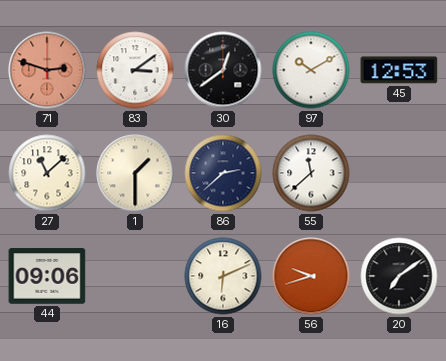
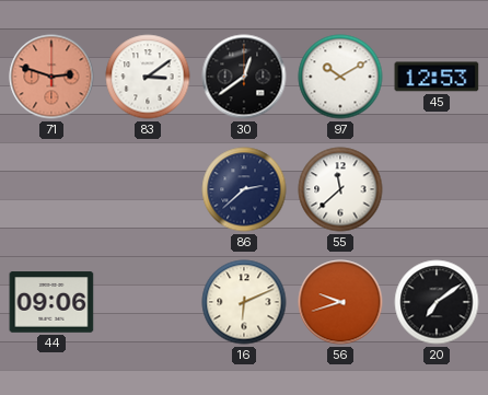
27: 11:08 -> none
1: 1:30 -> none
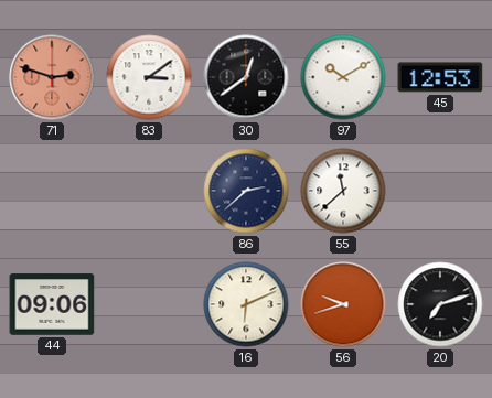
20: 7:09 -> 7:12
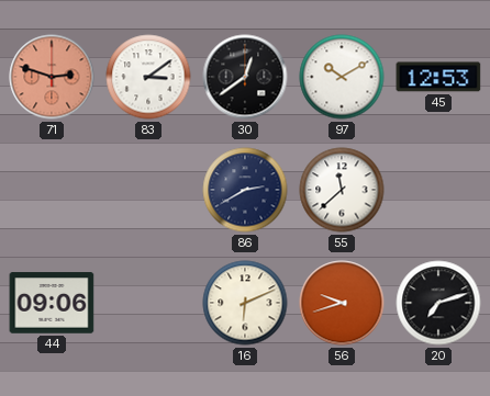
86: 2:38 -> 2:40
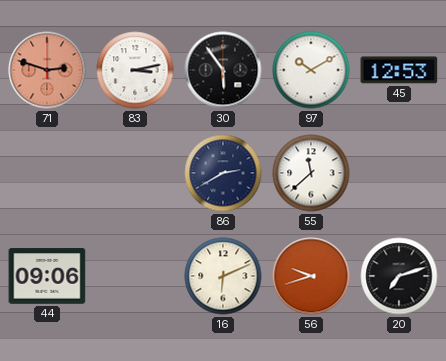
83: 3:09 -> 3:13
30: 12:39 -> 5:54
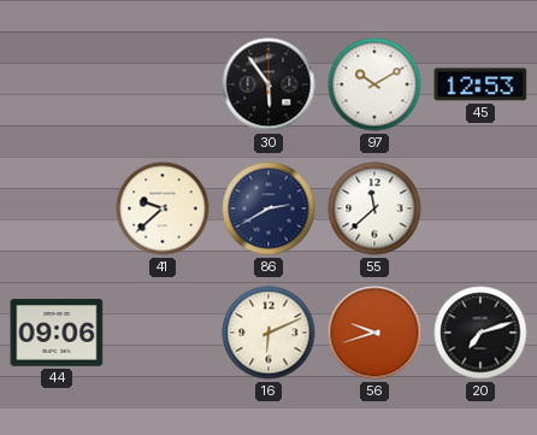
71: 2:48 -> none
83: 3:13 -> none
41: none -> 9:38
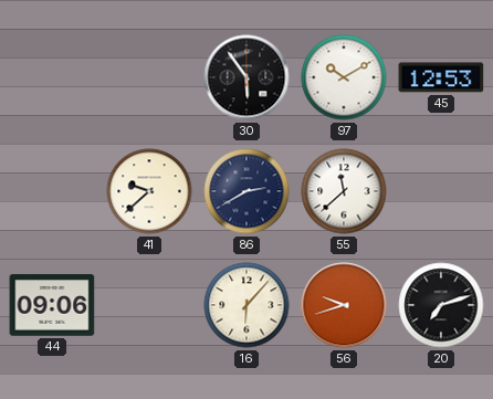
16: 6:11 -> 6:07
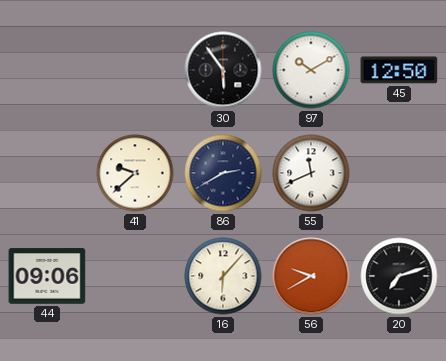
45: 12:53 -> 12:50
55: 11:38 -> 11:41
56: 9:42 -> 9:40
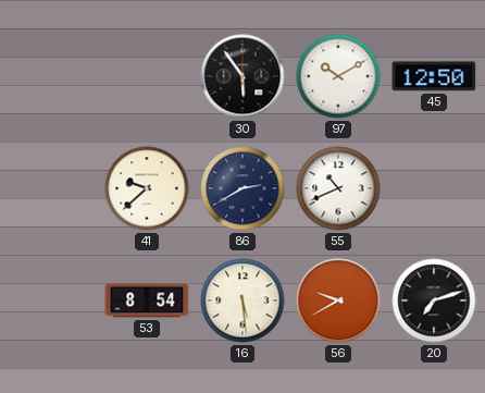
55: 11:41 -> 10:41
44: 09:06 -> none
53: none -> 8:54
16: 6:07 -> 5:29
